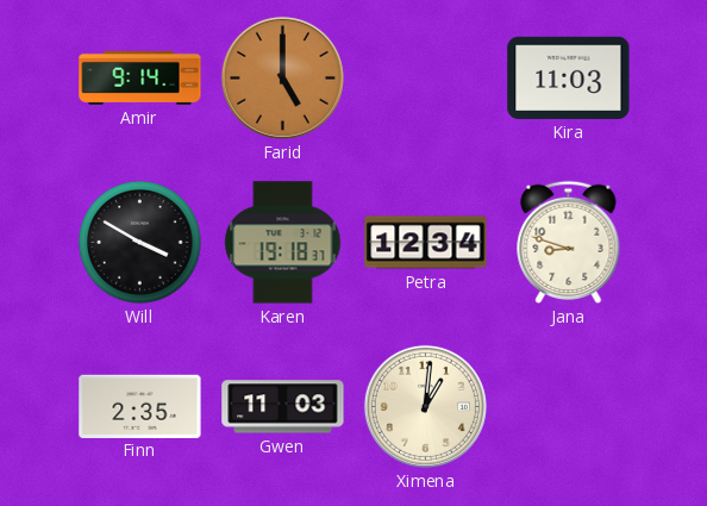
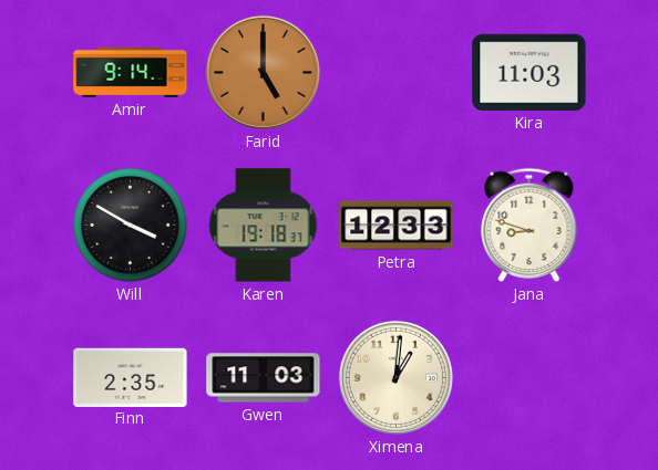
Petra: 12:34 -> 12:33
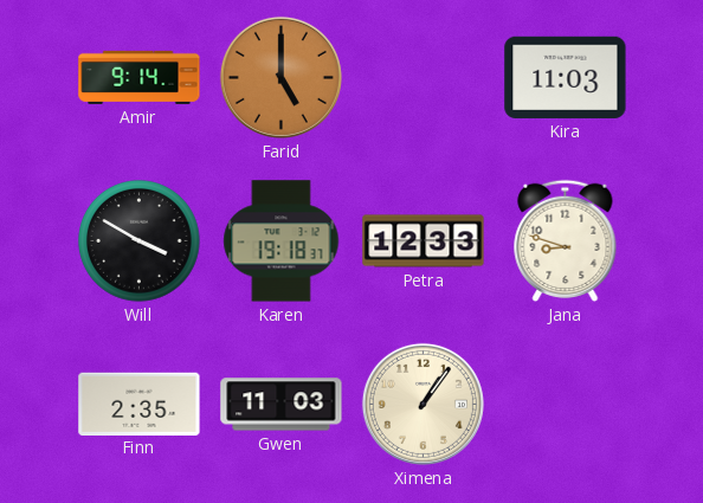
Ximena: 1:01 -> 1:06
